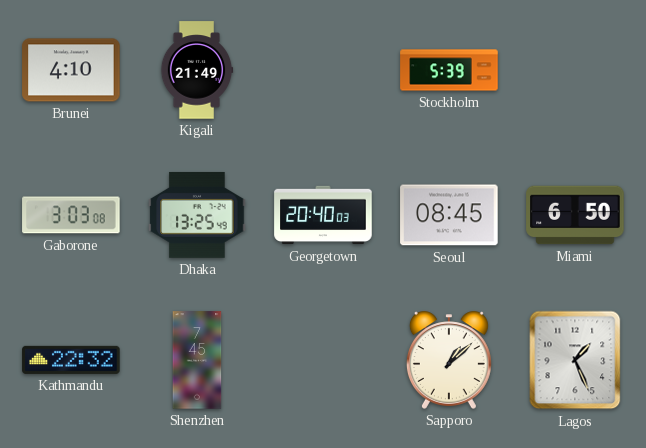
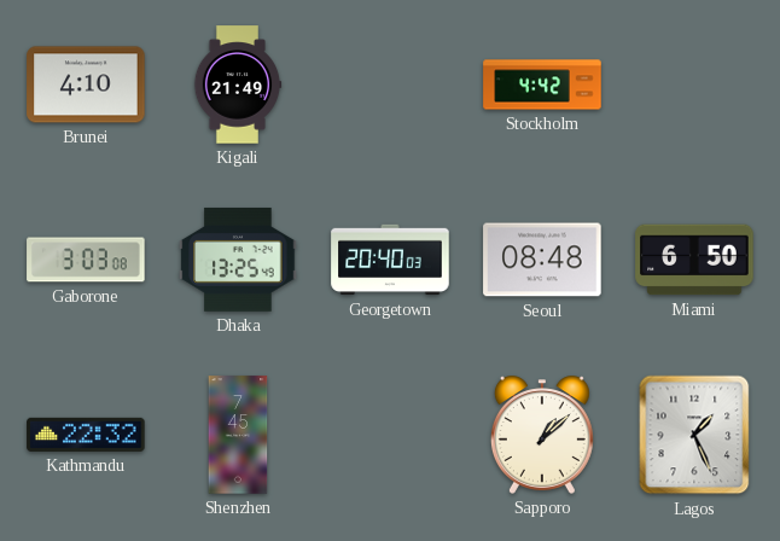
Stockholm: 5:39 -> 4:42
Seoul: 08:45 -> 08:48
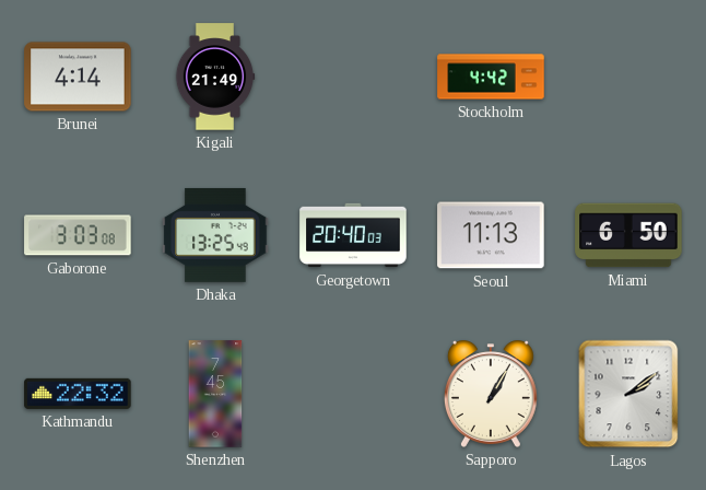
Brunei: 4:10 -> 4:14
Seoul: 08:48 -> 11:13
Sapporo: 1:08 -> 1:05
Lagos: 1:26 -> 2:09
